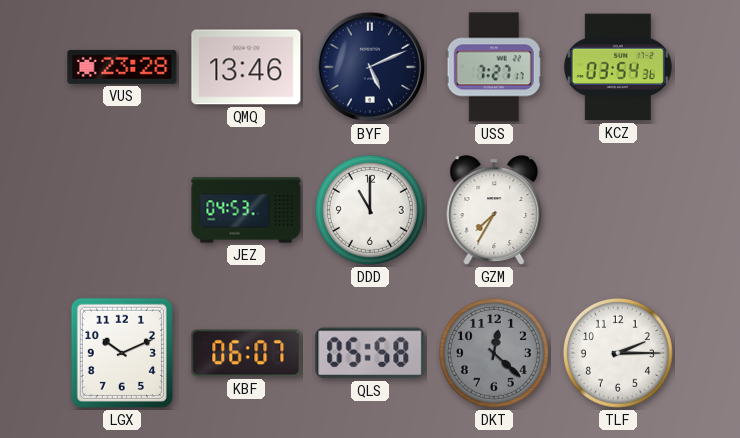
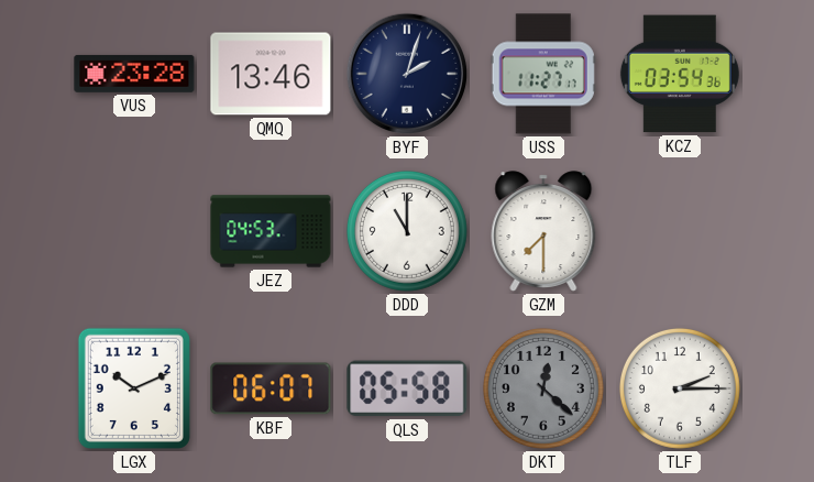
BYF: 5:11 -> 2:03
USS: 7:27 -> 11:27
GZM: 7:35 -> 7:30
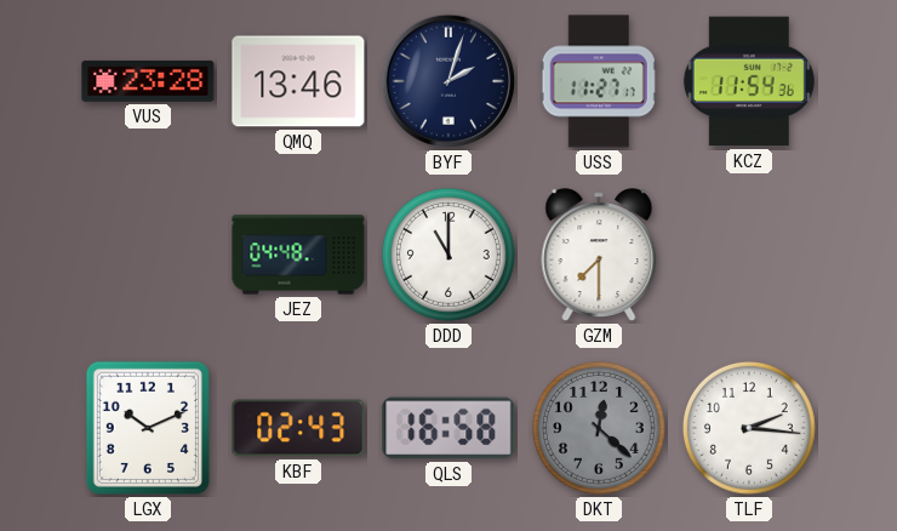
KCZ: 03:54 -> 11:54
JEZ: 04:53 -> 04:48
KBF: 06:07 -> 02:43
QLS: 05:58 -> 16:58
TLF: 2:15 -> 2:16
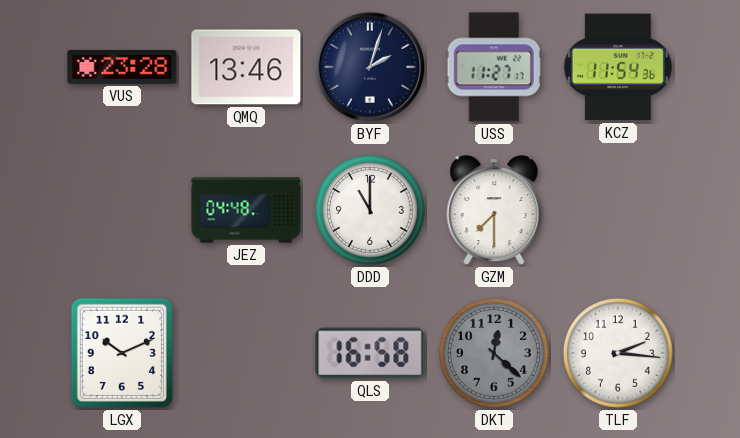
KBF: 02:43 -> none
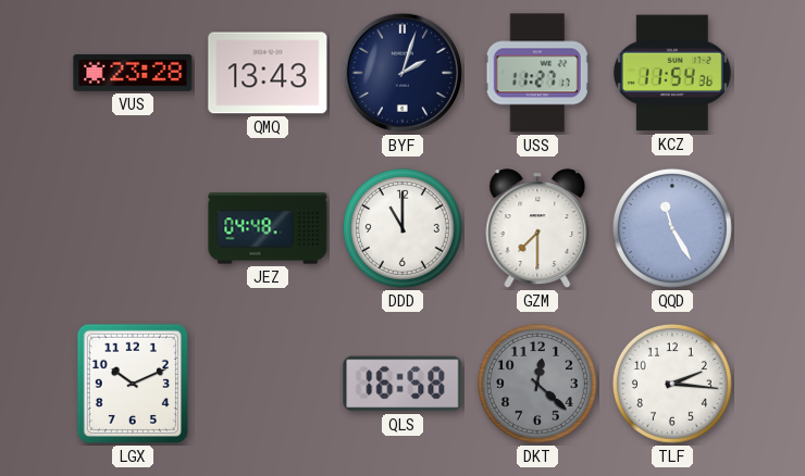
QMQ: 13:46 -> 13:43
QQD: none -> 11:25
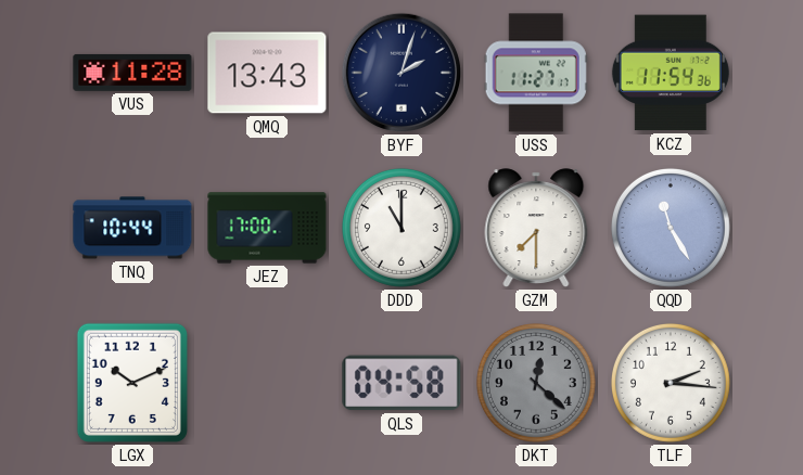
VUS: 23:28 -> 11:28
TNQ: none -> 10:44
JEZ: 04:48 -> 17:00
QLS: 16:58 -> 04:58
